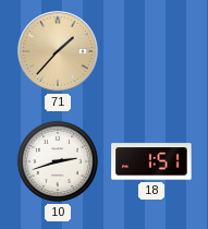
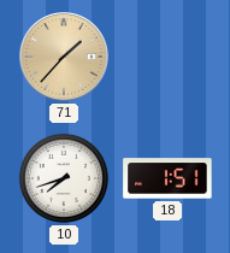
10: 2:42 -> 7:42
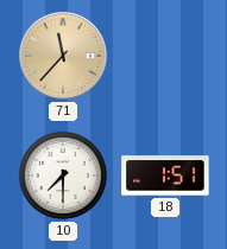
71: 1:37 -> 11:37
10: 7:42 -> 7:30
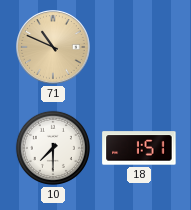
71: 11:37 -> 10:49
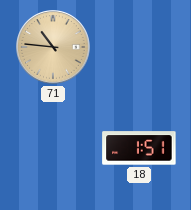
71: 10:49 -> 10:46
10: 7:30 -> none
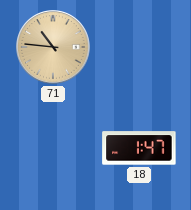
18: 1:51 -> 1:47
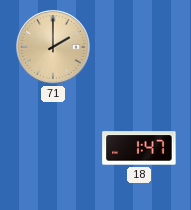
71: 10:46 -> 2:00
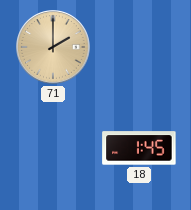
18: 1:47 -> 1:45
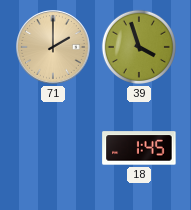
39: none -> 3:57
